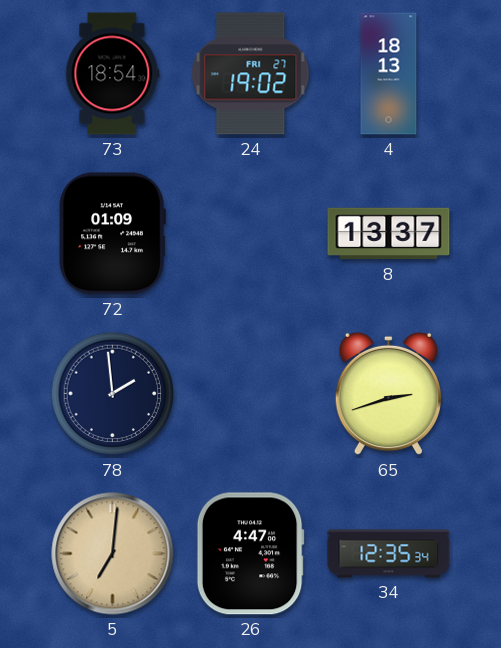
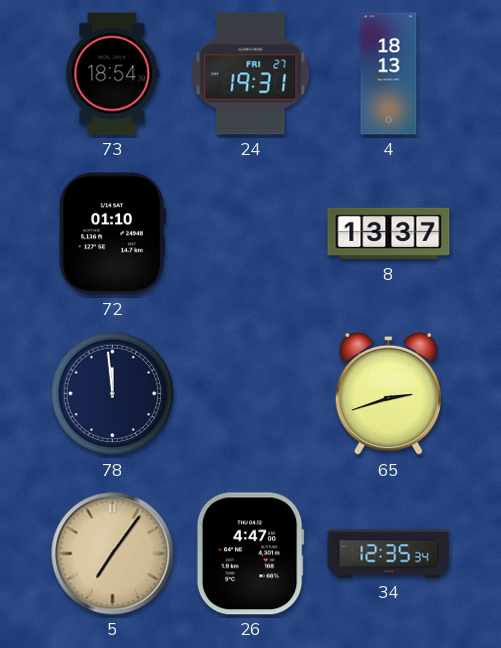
24: 19:02 -> 19:31
72: 01:09 -> 01:10
78: 1:59 -> 11:59
5: 7:01 -> 7:06
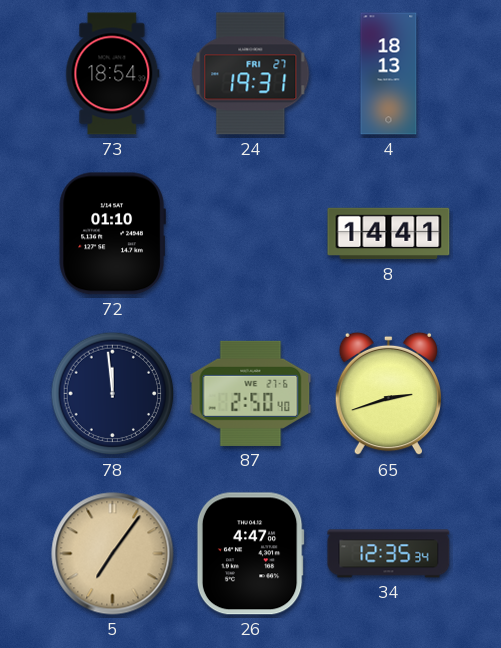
8: 13:37 -> 14:41
87: none -> 2:50
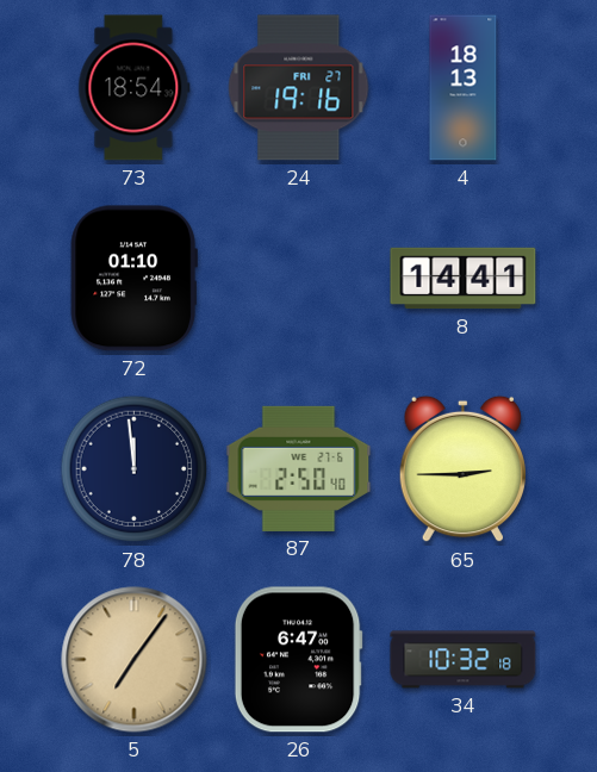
24: 19:31 -> 19:16
65: 2:42 -> 2:45
26: 4:47 -> 6:47
34: 12:35 -> 10:32
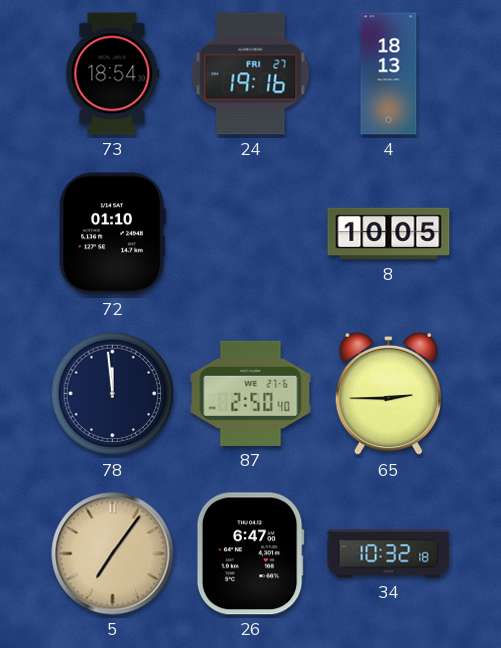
8: 14:41 -> 10:05
